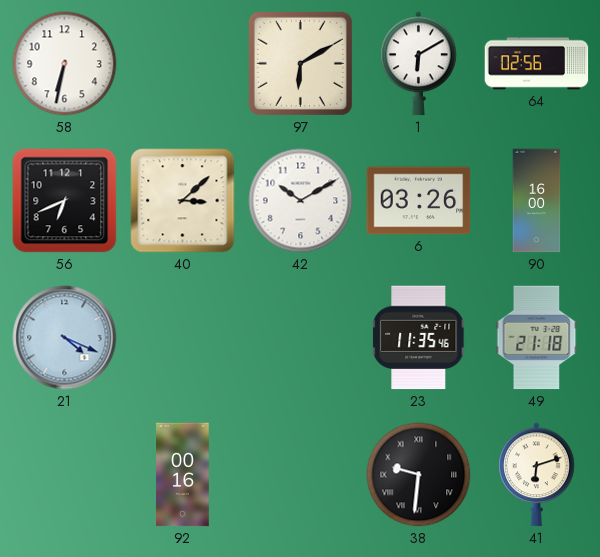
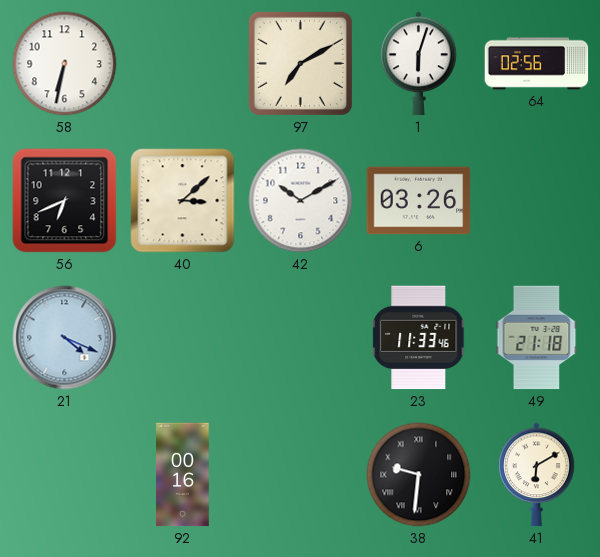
97: 6:10 -> 7:10
1: 6:10 -> 6:03
90: 16:00 -> none
23: 11:35 -> 11:33
41: 6:12 -> 6:10
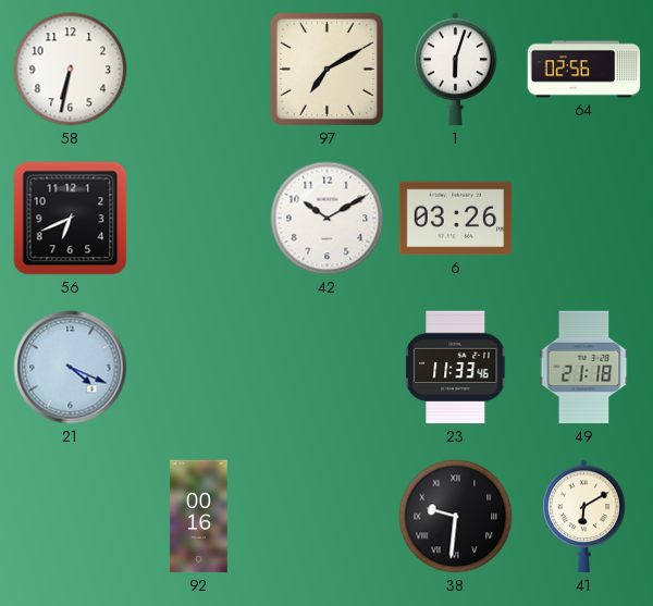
40: 3:08 -> none
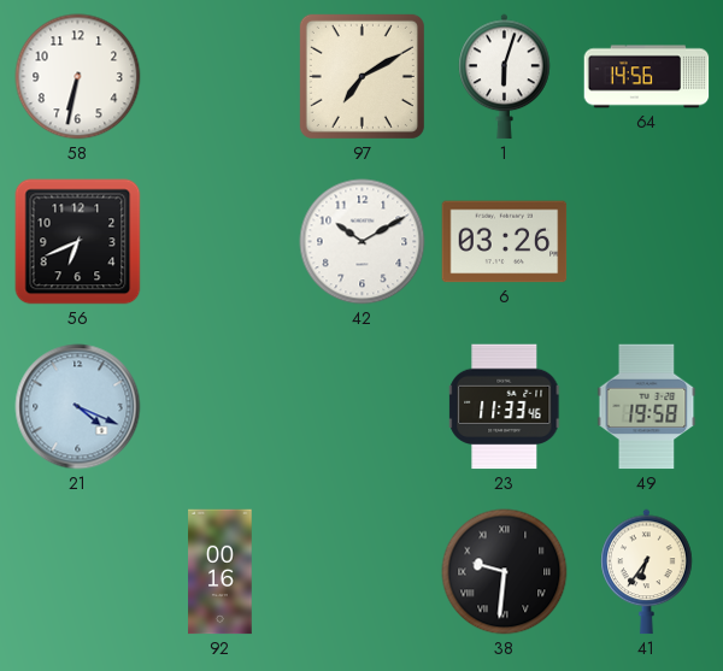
64: 02:56 -> 14:56
49: 21:18 -> 19:58
41: 6:10 -> 6:36
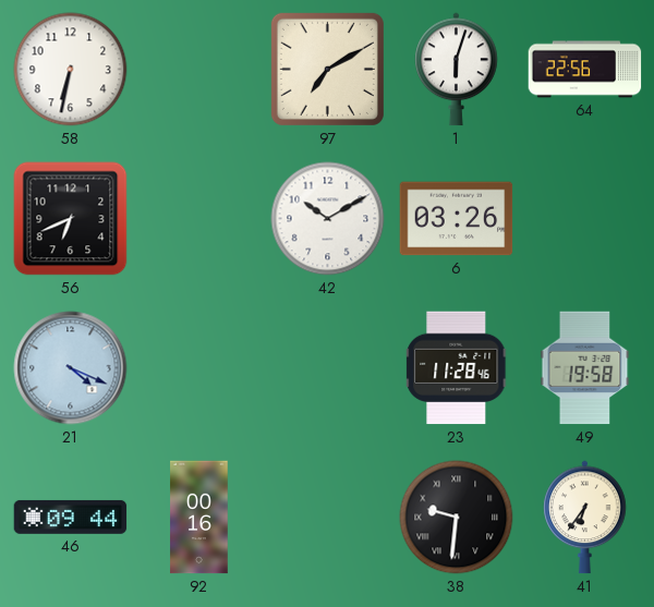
64: 14:56 -> 22:56
23: 11:33 -> 11:28
46: none -> 09:44
